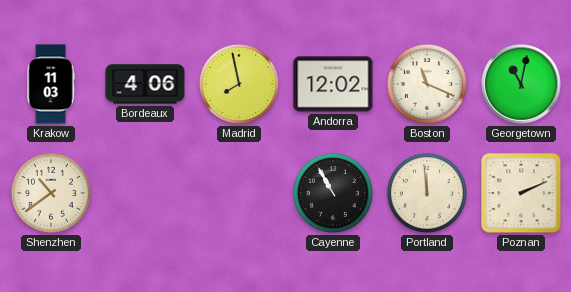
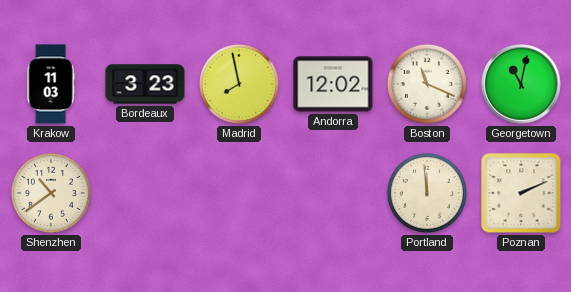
Bordeaux: 4:06 -> 3:23
Cayenne: 10:55 -> none
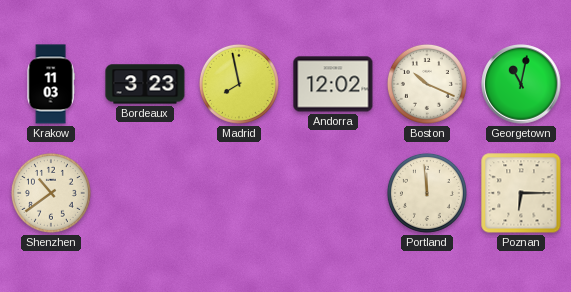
Boston: 11:19 -> 10:19
Poznan: 2:11 -> 6:15
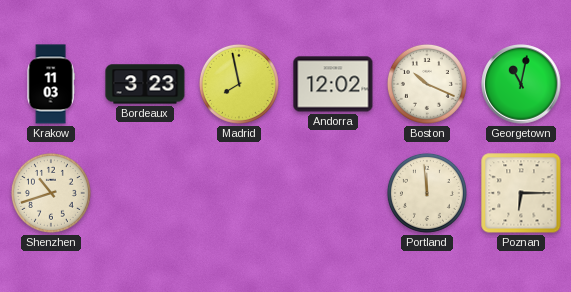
Shenzhen: 10:39 -> 10:42
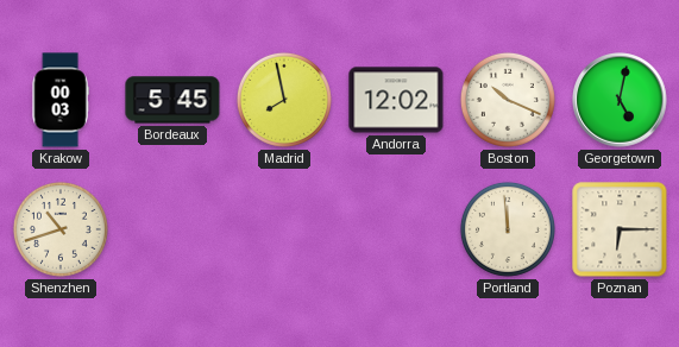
Krakow: 11:03 -> 00:03
Bordeaux: 3:23 -> 5:45
Georgetown: 11:02 -> 5:02
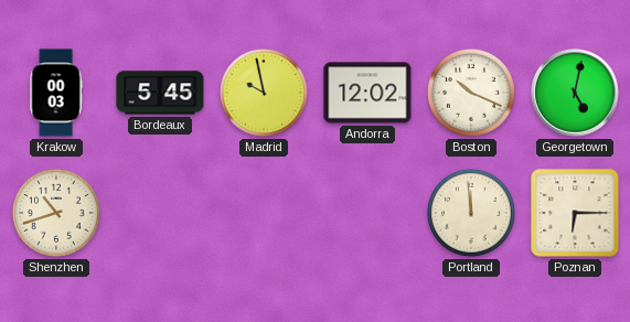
Madrid: 7:58 -> 9:58
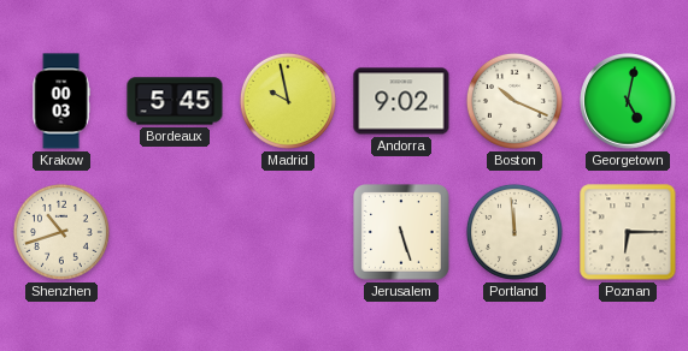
Andorra: 12:02 -> 9:02
Jerusalem: none -> 5:27
